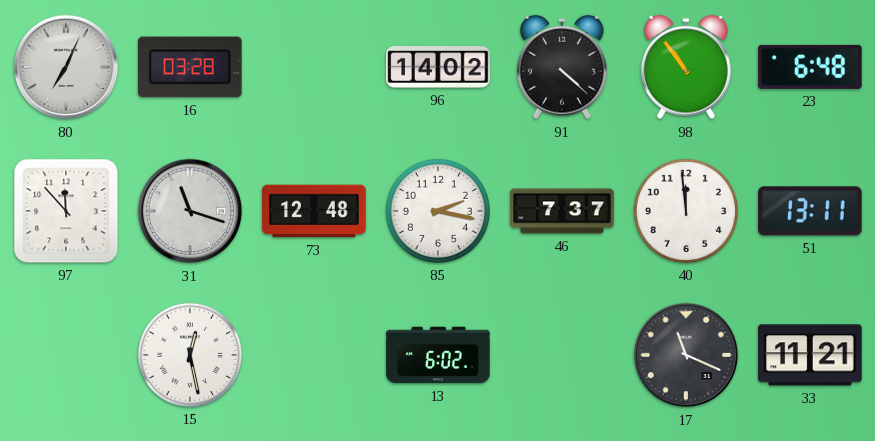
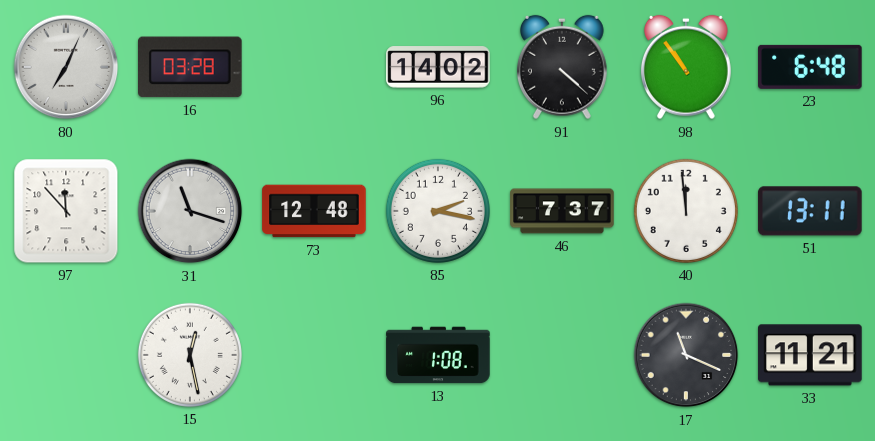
13: 6:02 -> 1:08
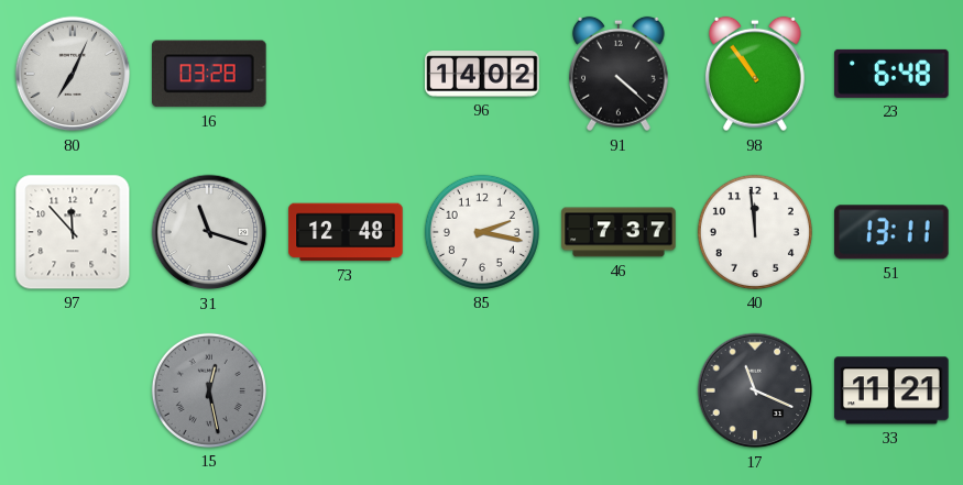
15 dial: white -> grey
13: 1:08 -> none
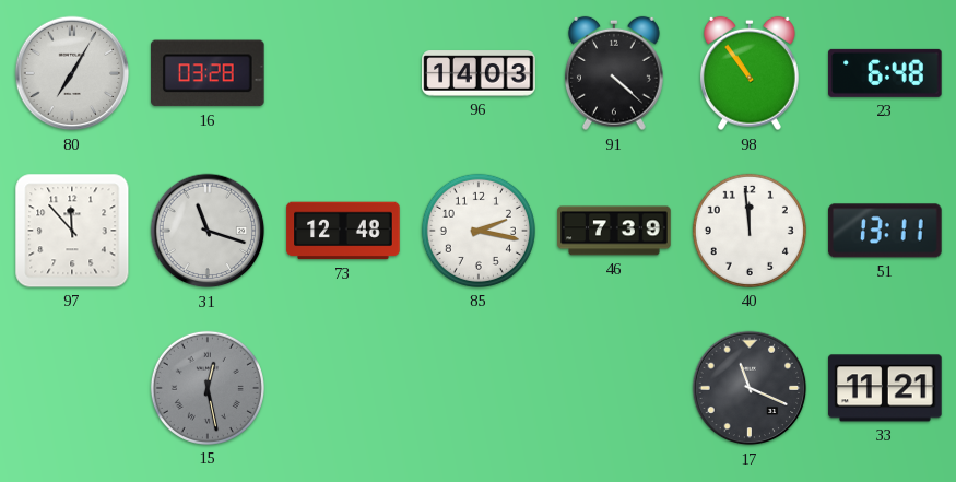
80: 7:04 -> 7:05
96: 14:02 -> 14:03
46: 7:37 -> 7:39
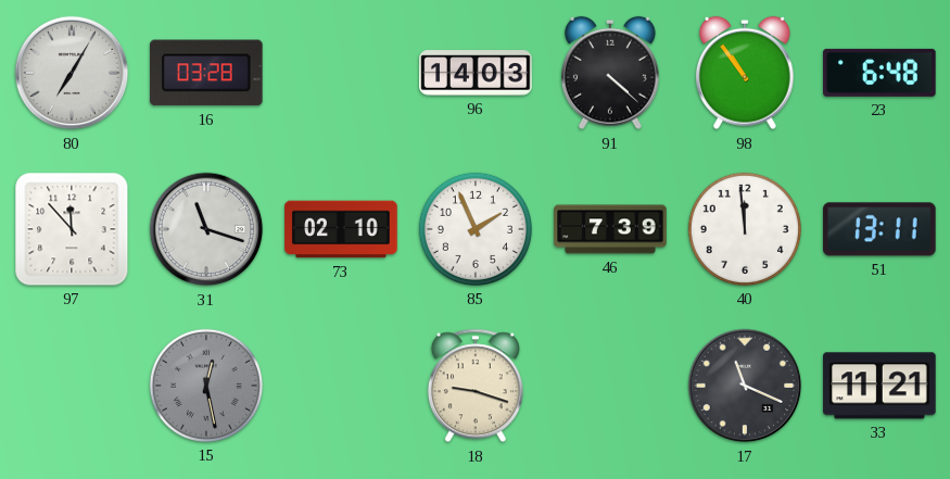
73: 12:48 -> 02:10
85: 2:17 -> 1:56
18: none -> 9:18
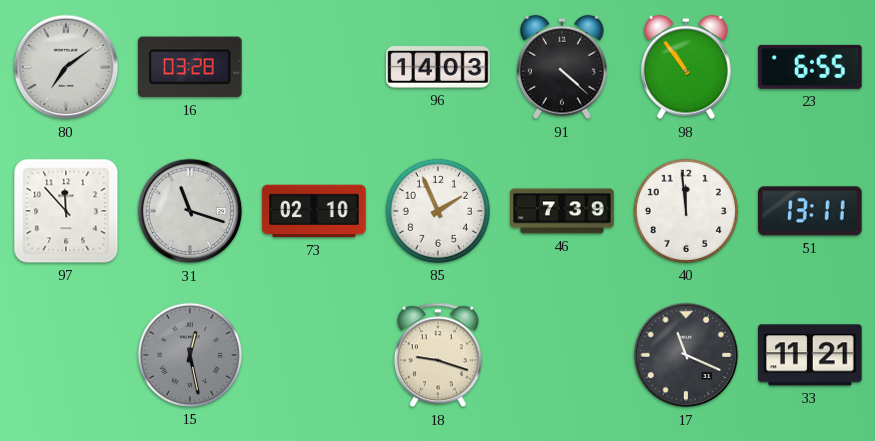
80: 7:05 -> 7:09
23: 6:48 -> 6:55
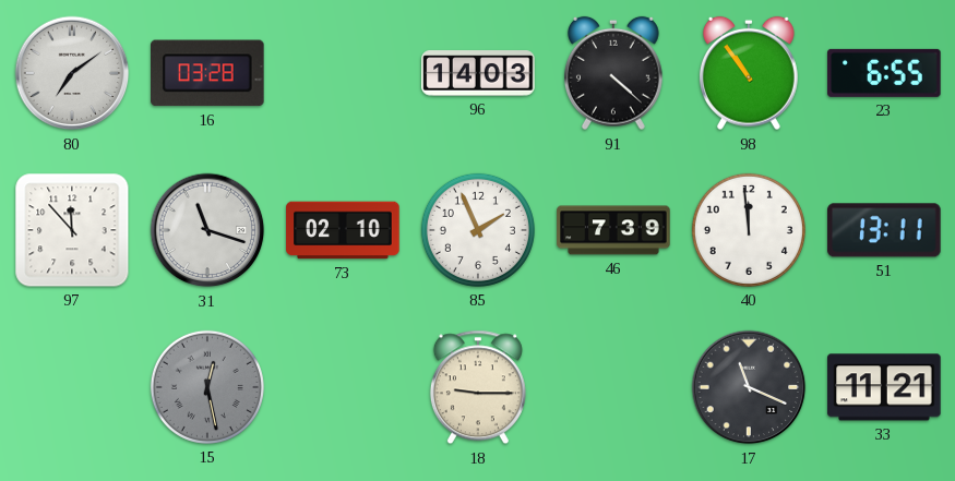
18: 9:18 -> 9:15
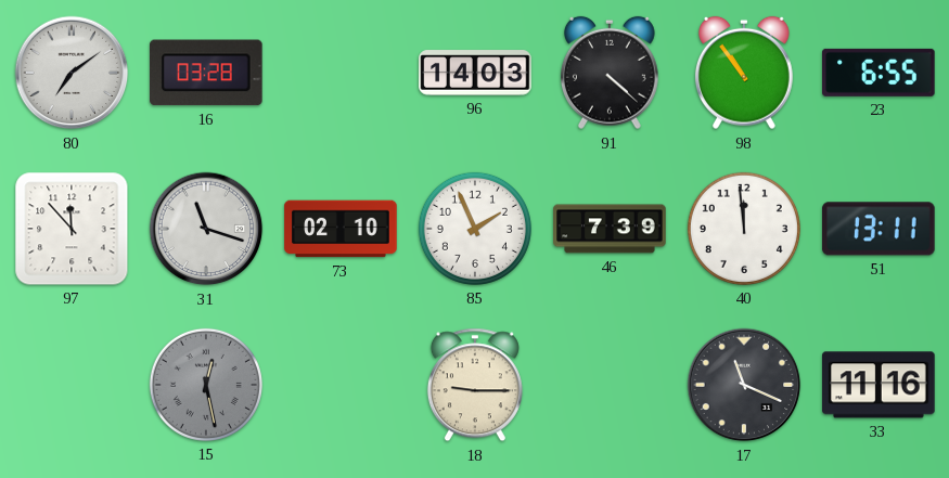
33: 11:21 -> 11:16
